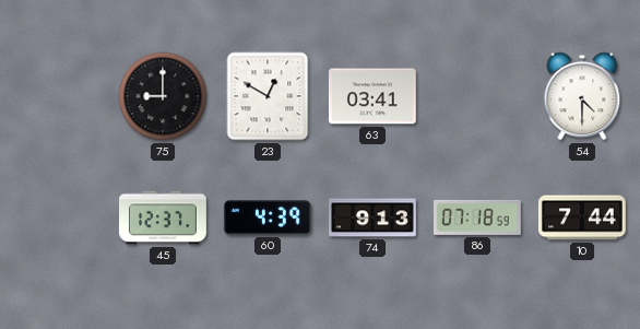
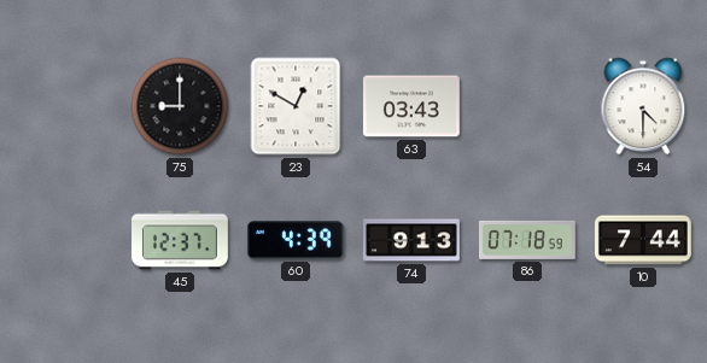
63: 03:41 -> 03:43
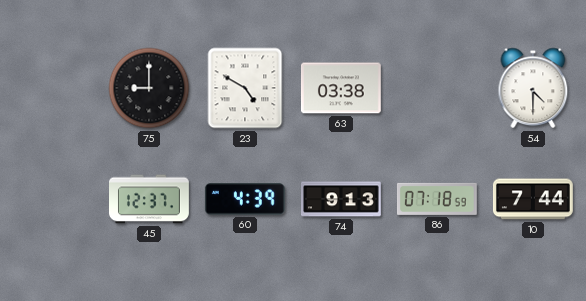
23: 12:50 -> 4:50
63: 03:43 -> 03:38
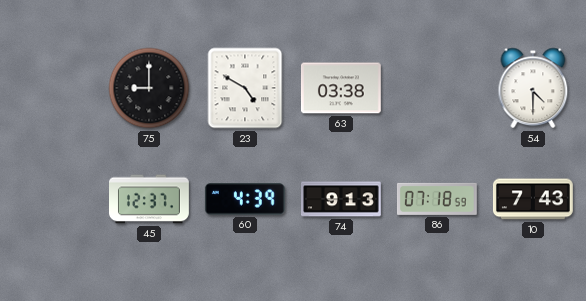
10: 7:44 -> 7:43
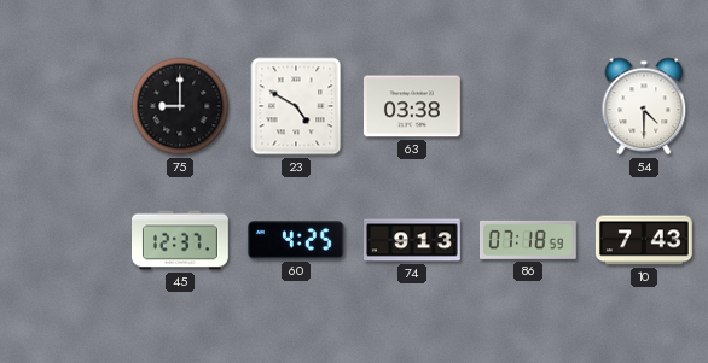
60: 4:39 -> 4:25
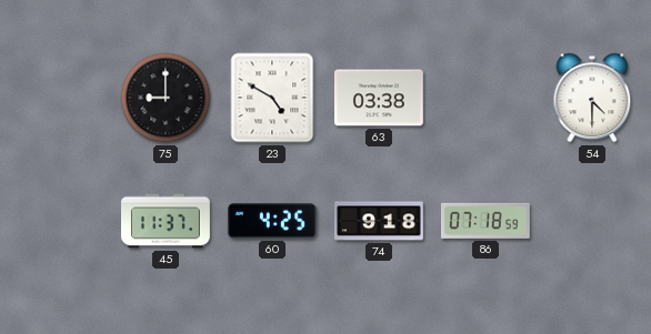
45: 12:37 -> 11:37
74: 9:13 -> 9:18
10: 7:43 -> none
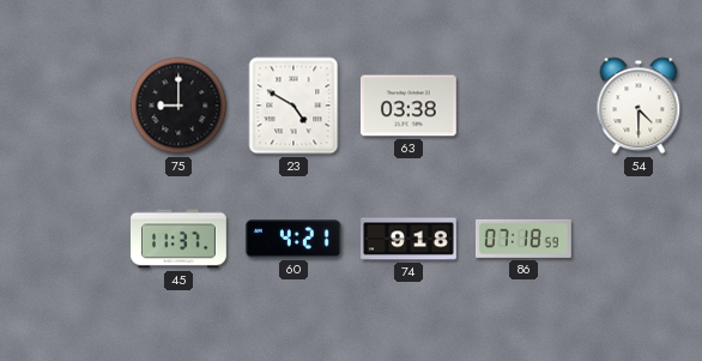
60: 4:25 -> 4:21
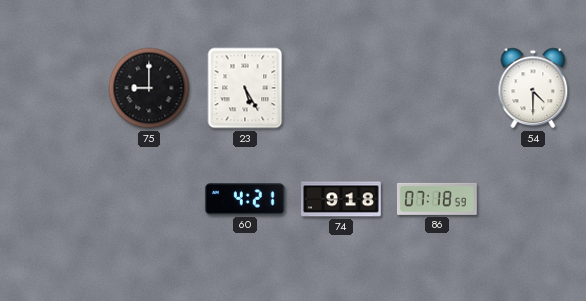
23: 4:50 -> 5:25
63: 03:38 -> none
45: 11:37 -> none
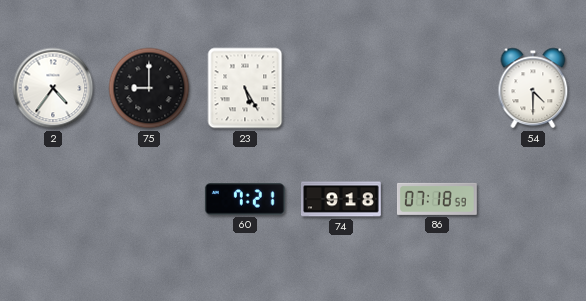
2: none -> 4:36
60: 4:21 -> 7:21
